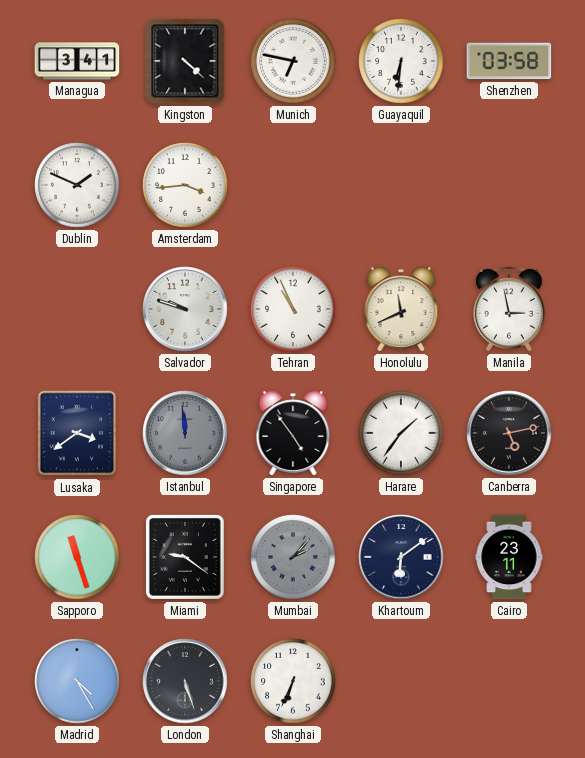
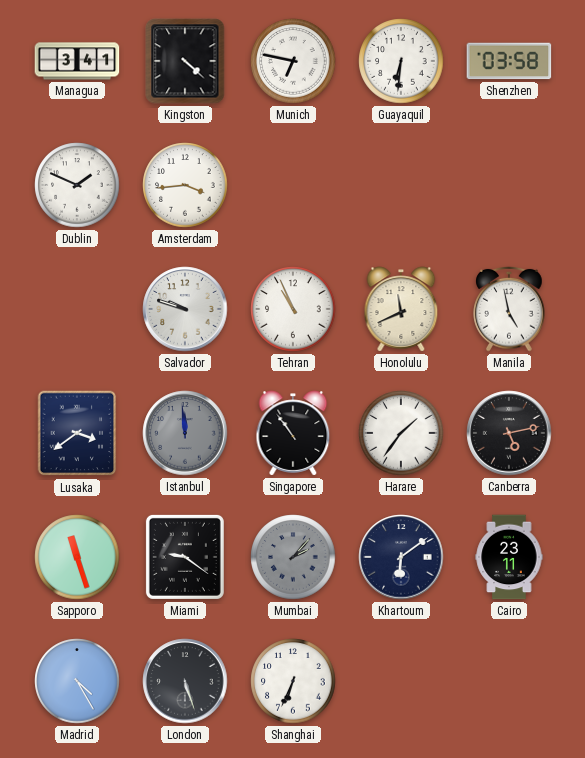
Manila: 2:58 -> 4:58
Singapore: 4:54 -> 10:54
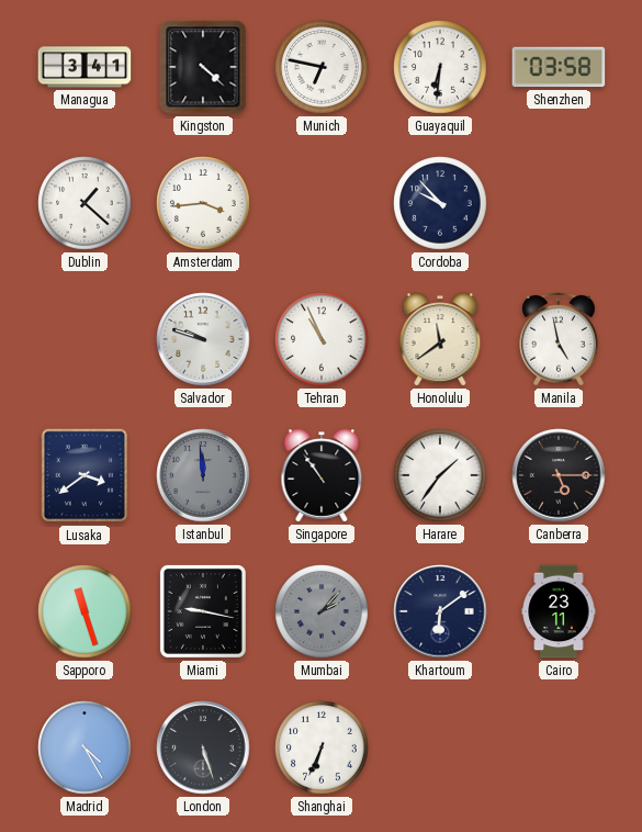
Dublin: 1:49 -> 1:22
Cordoba: none -> 9:53
Honolulu: 11:41 -> 11:39
Canberra: 5:13 -> 5:15
Miami: 9:21 -> 9:17
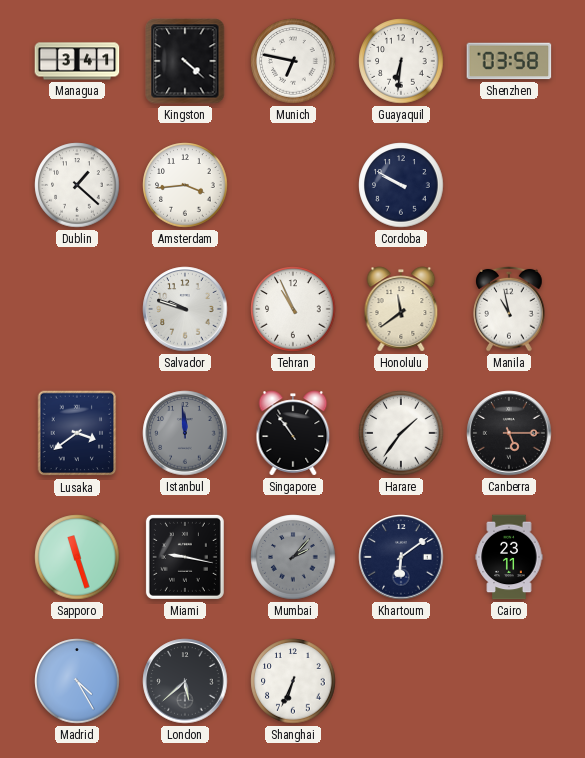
Cordoba: 9:53 -> 9:50
Manila: 4:58 -> 10:58
London: 5:27 -> 5:38
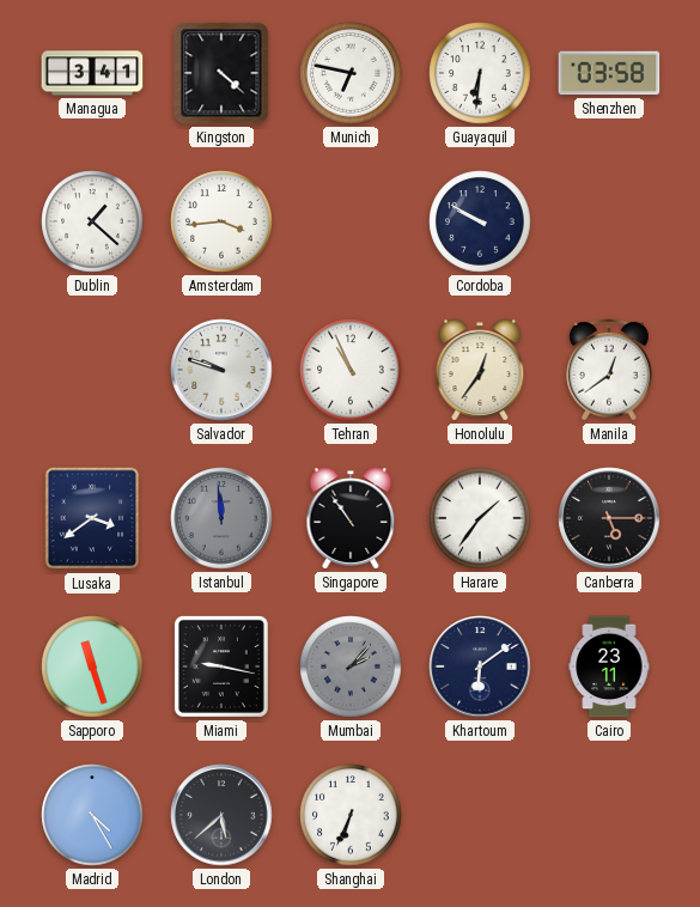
Honolulu: 11:39 -> 12:36
Manila: 10:58 -> 12:39
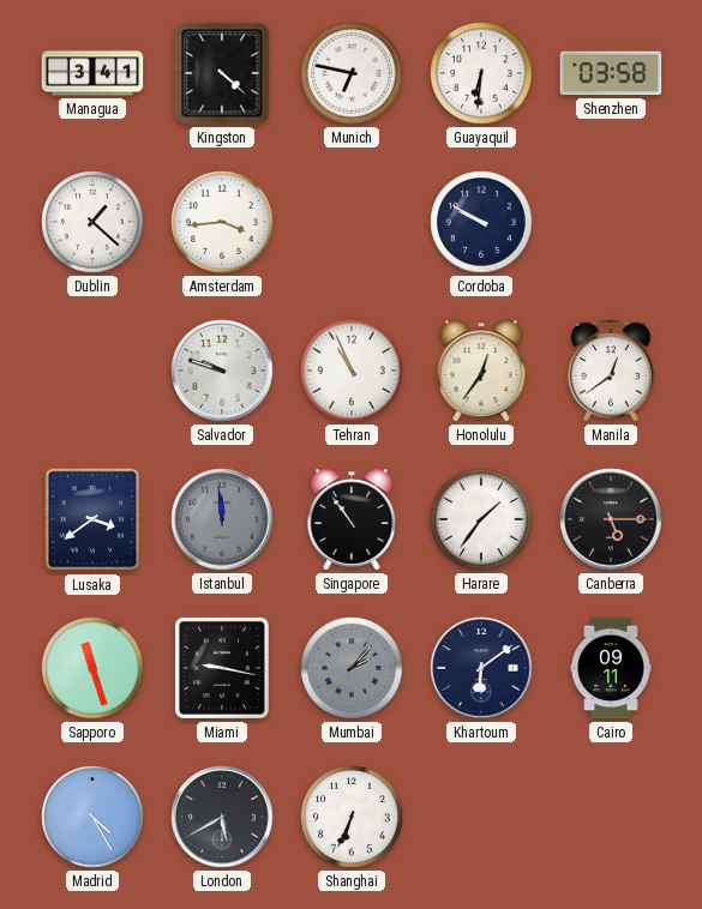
Cairo: 23:11 -> 09:11
London: 5:38 -> 5:40
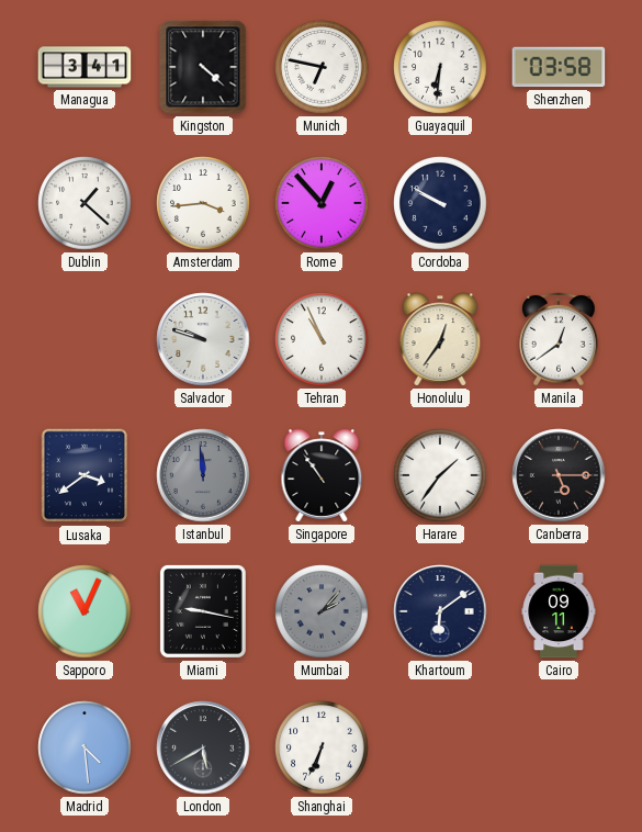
Rome: none -> 12:53
Sapporo: 11:27 -> 11:04
Madrid: 4:25 -> 4:29
